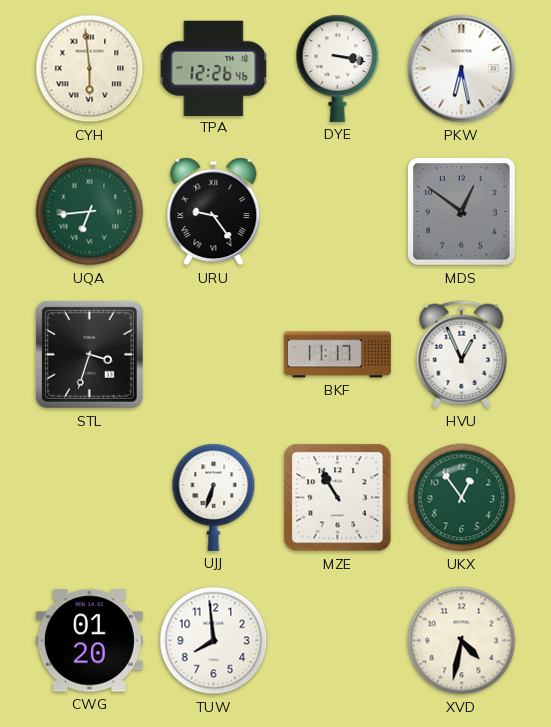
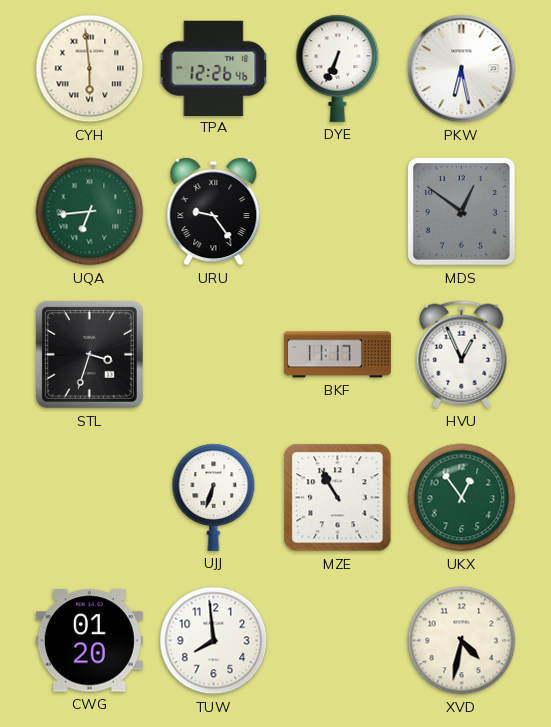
DYE: 3:17 -> 6:34
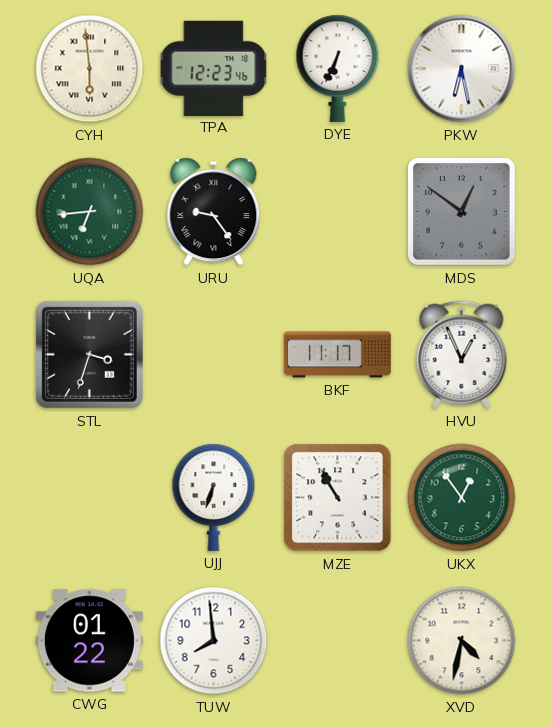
TPA: 12:26 -> 12:23
CWG: 01:20 -> 01:22
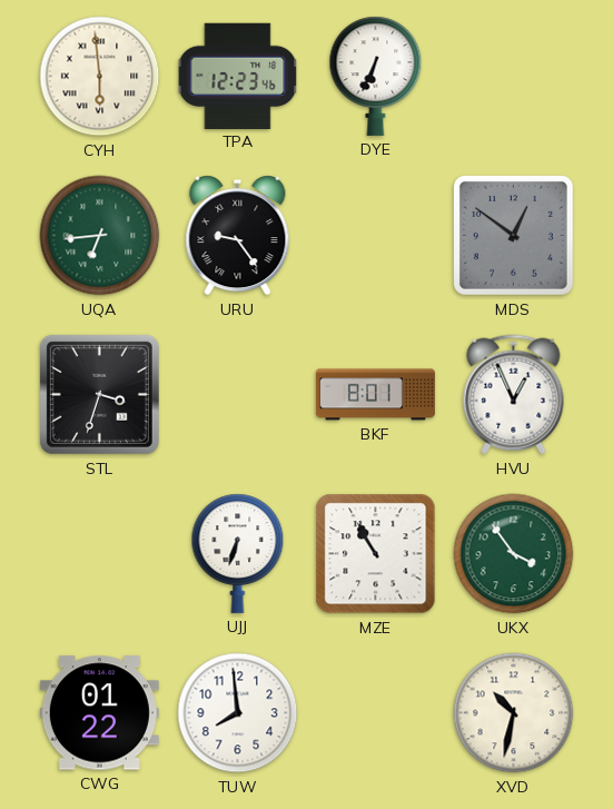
PKW: 6:28 -> none
BKF: 11:17 -> 8:01
UKX: 12:54 -> 3:54
XVD: 4:32 -> 10:32
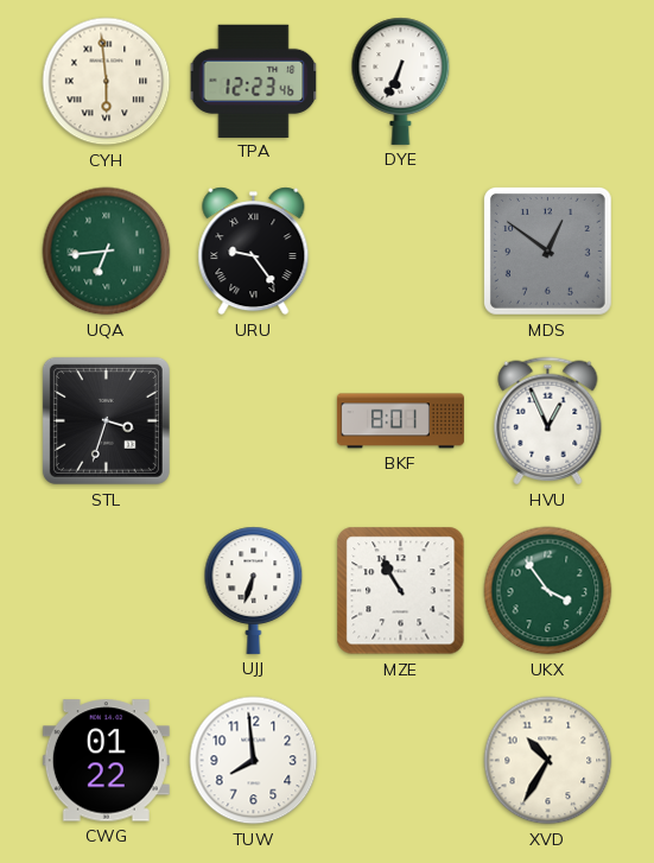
XVD: 10:32 -> 10:35
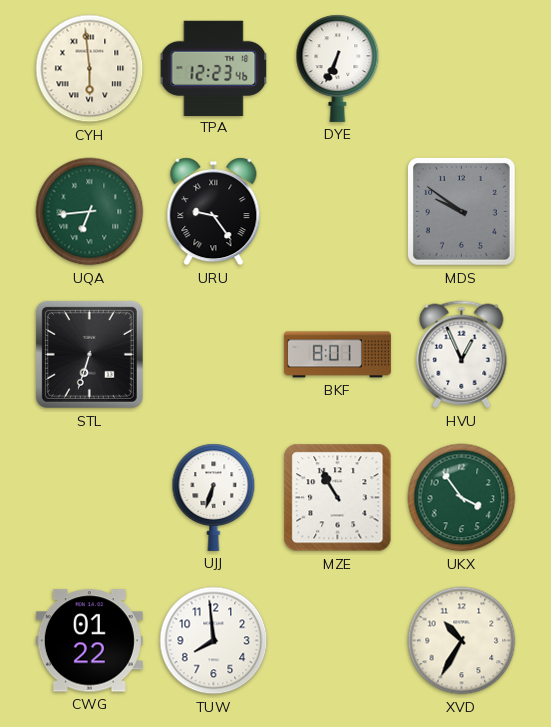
MDS: 12:51 -> 9:51
STL: 3:33 -> 6:33
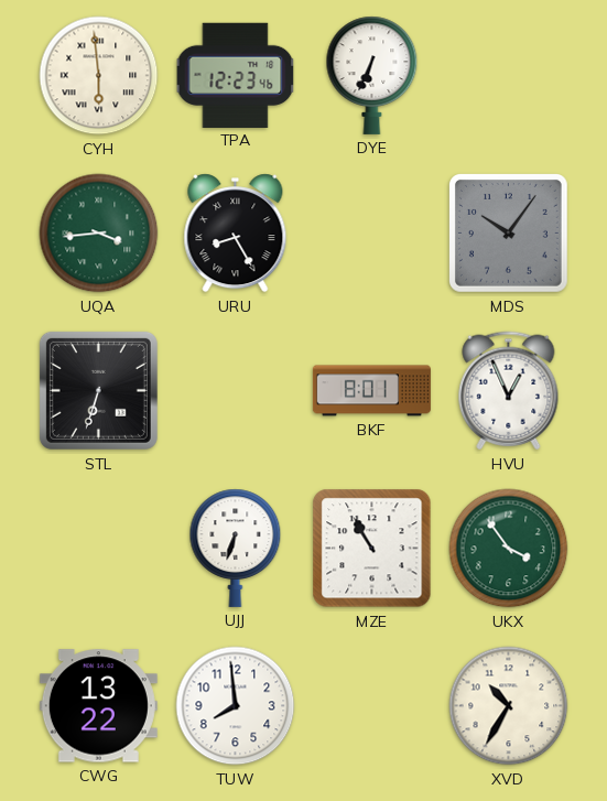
UQA: 6:44 -> 3:44
URU: 9:24 -> 8:25
MDS: 9:51 -> 10:06
CWG: 01:22 -> 13:22
